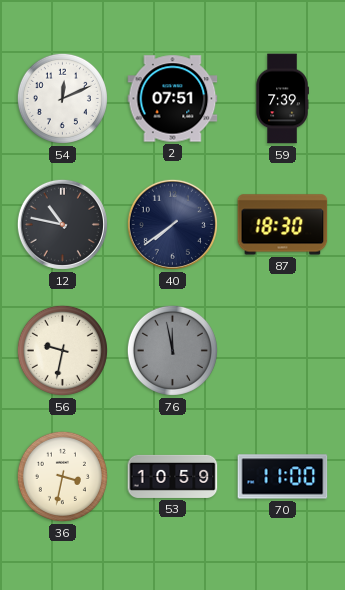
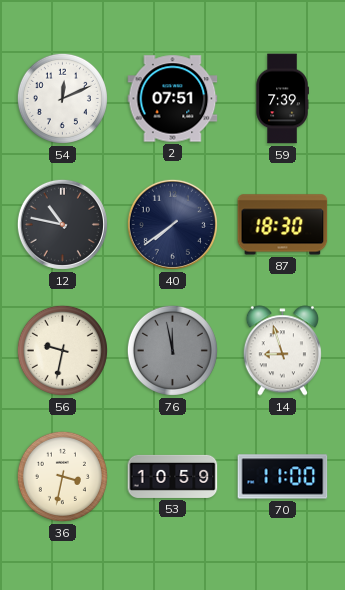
14: none -> 8:57
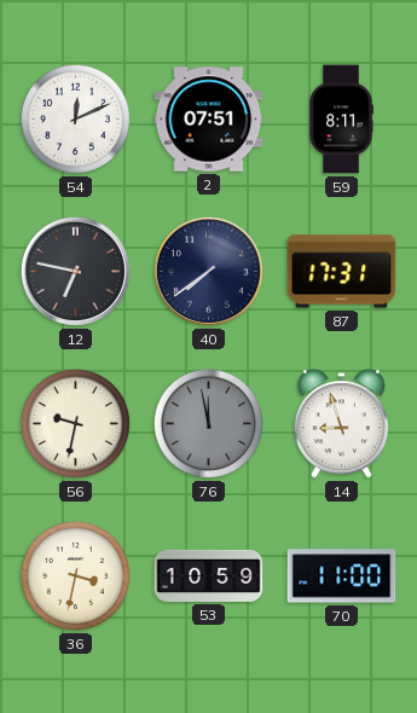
59: 7:39 -> 8:11
12: 10:47 -> 6:47
87: 18:30 -> 17:31
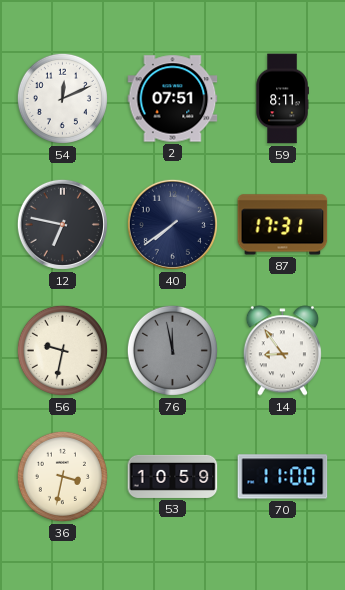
14: 8:57 -> 8:54
